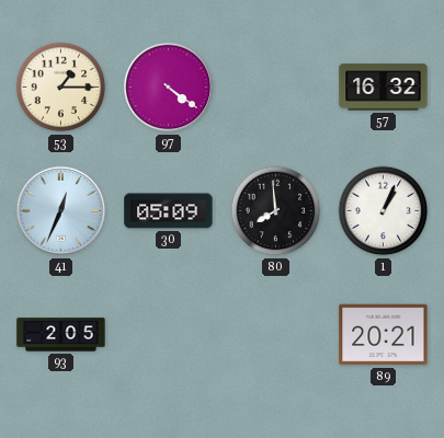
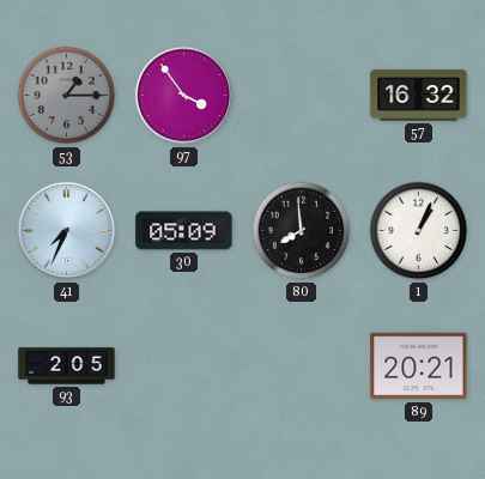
53 dial: cream -> grey
97: 4:21 -> 3:54
41: 12:34 -> 7:34
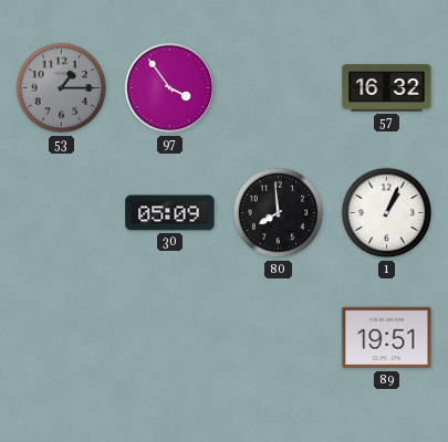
41: 7:34 -> none
93: 2:05 -> none
89: 20:21 -> 19:51
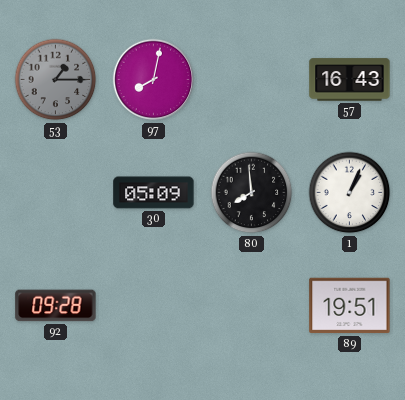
97: 3:54 -> 8:02
57: 16:32 -> 16:43
92: none -> 09:28
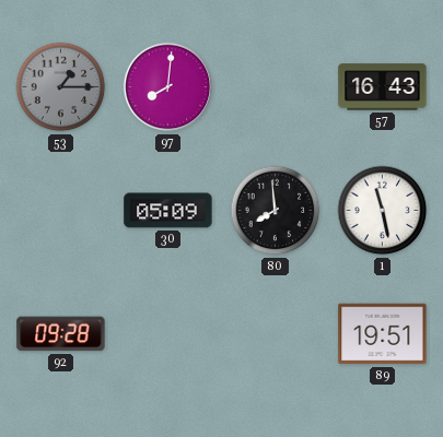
97: 8:02 -> 8:01
1: 1:04 -> 11:28
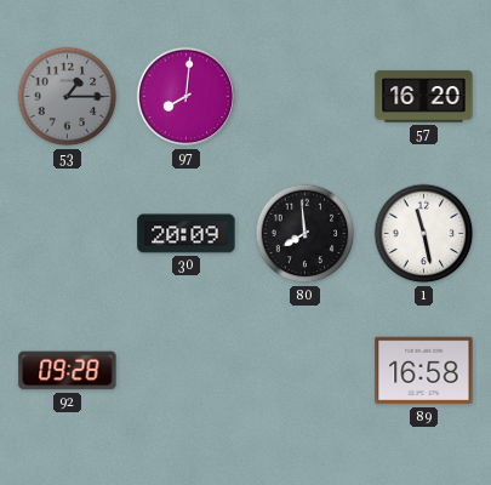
57: 16:43 -> 16:20
30: 05:09 -> 20:09
89: 19:51 -> 16:58
